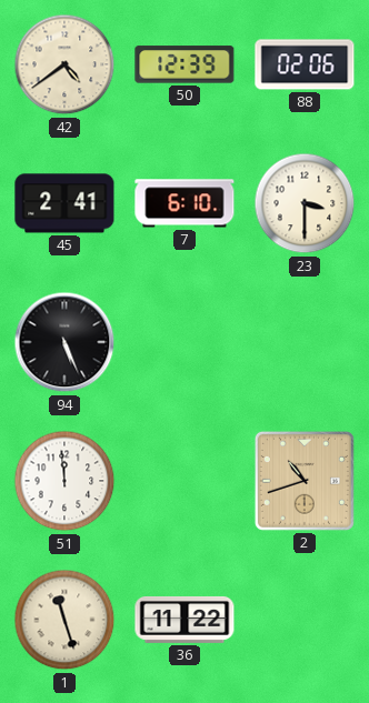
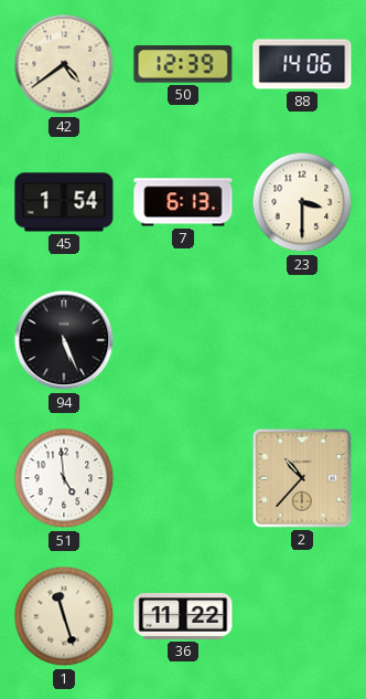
88: 02:06 -> 14:06
45: 2:41 -> 1:54
7: 6:10 -> 6:13
51: 11:59 -> 4:59
2: 10:42 -> 10:37
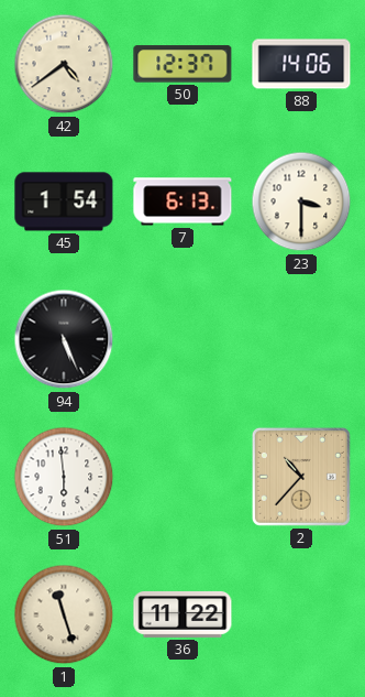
50: 12:39 -> 12:37
51: 4:59 -> 5:59
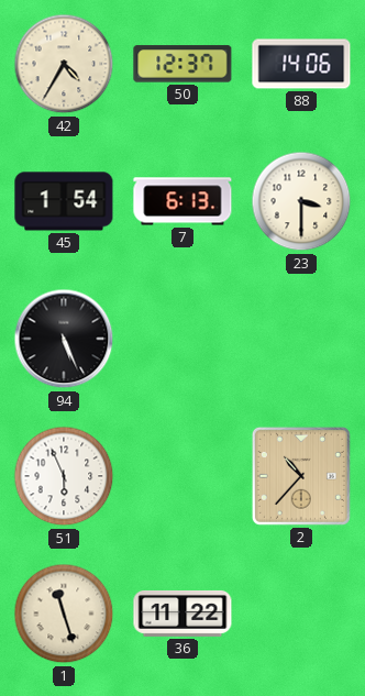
42: 4:39 -> 4:35
51: 5:59 -> 5:56
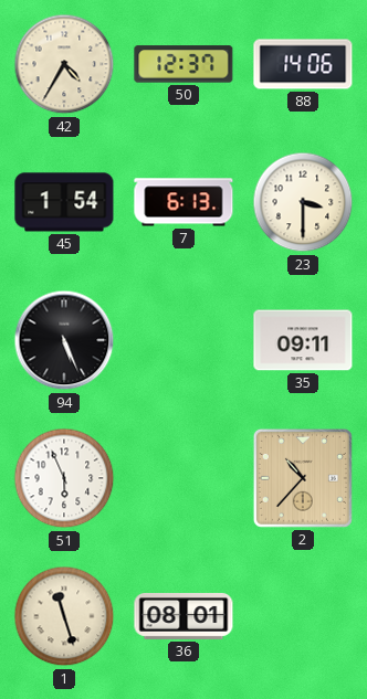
35: none -> 09:11
36: 11:22 -> 08:01
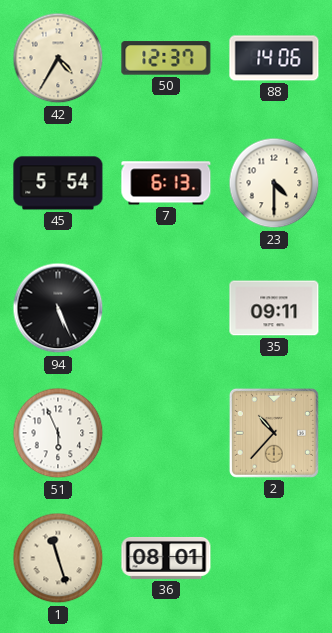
45: 1:54 -> 5:54
23: 3:30 -> 4:30
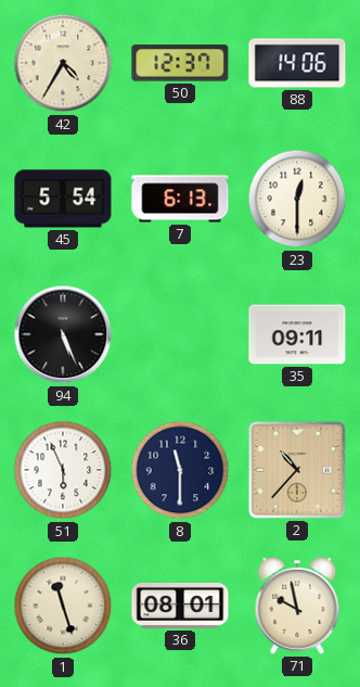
23: 4:30 -> 12:30
8: none -> 11:30
71: none -> 9:58
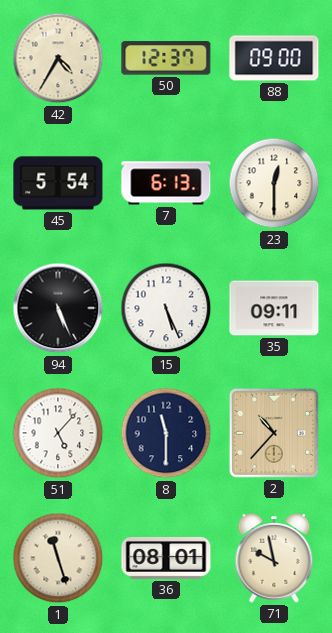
88: 14:06 -> 09:00
15: none -> 5:26
51: 5:56 -> 5:07
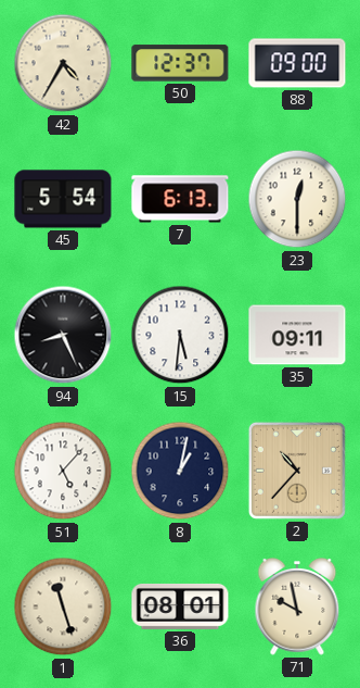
94: 5:26 -> 8:26
15: 5:26 -> 5:31
8: 11:30 -> 1:02
